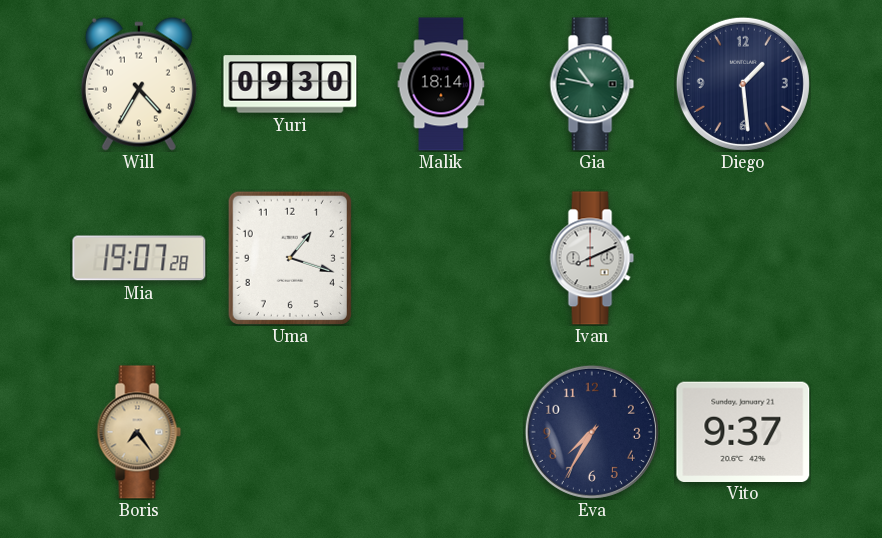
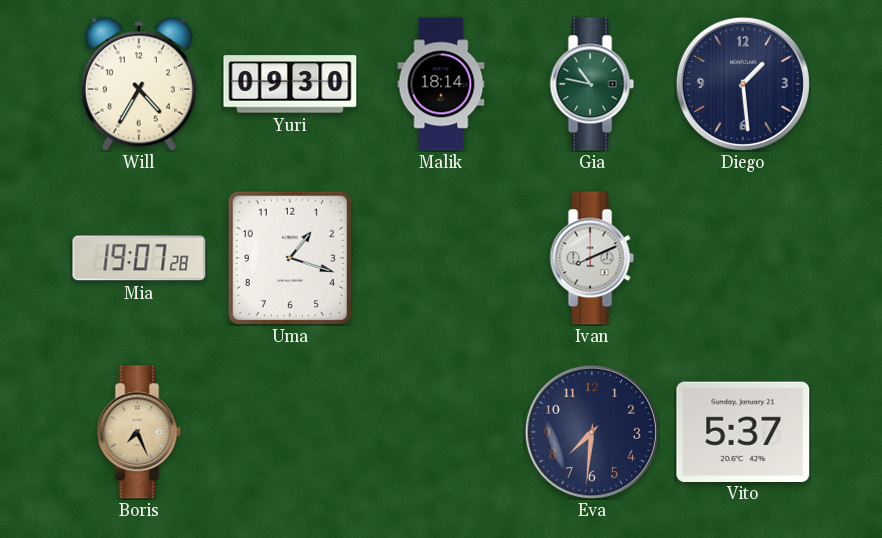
Boris: 7:24 -> 7:26
Eva: 7:35 -> 7:31
Vito: 9:37 -> 5:37
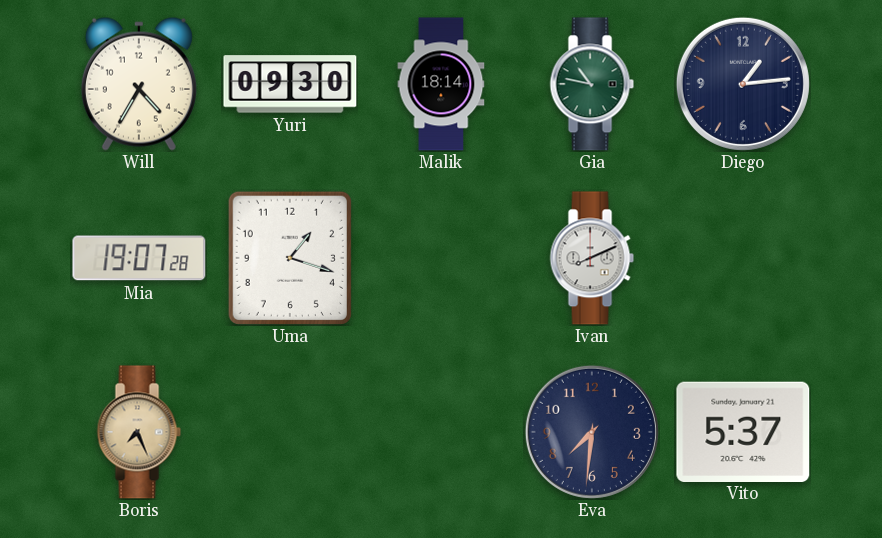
Diego: 1:29 -> 1:14
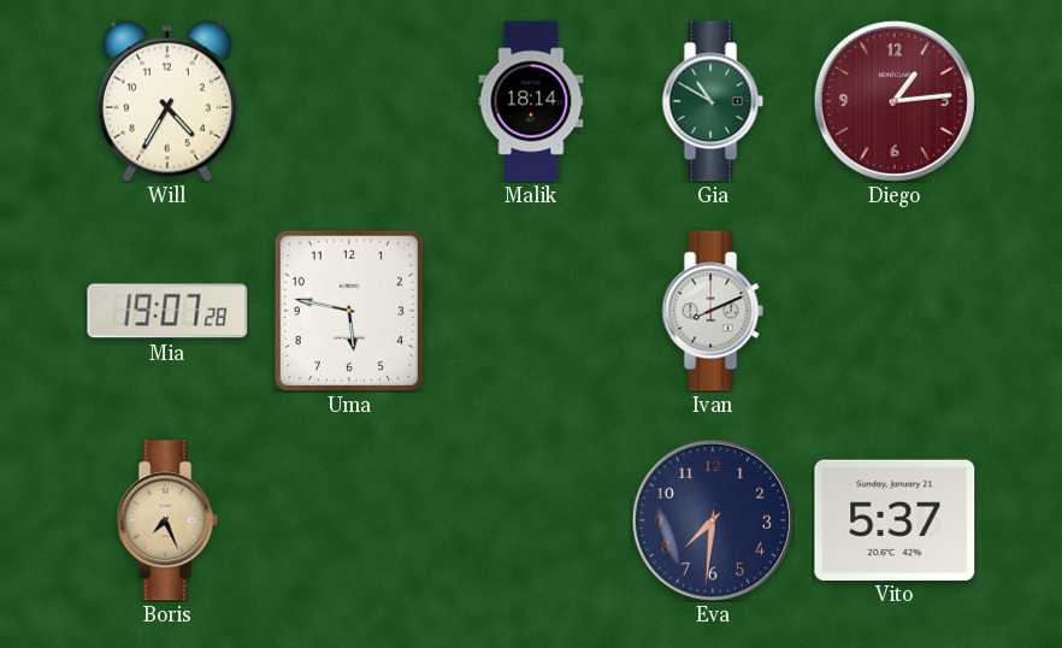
Yuri: 09:30 -> none
Gia: 10:47 -> 10:50
Diego dial: navy -> burgundy
Uma: 1:18 -> 5:47
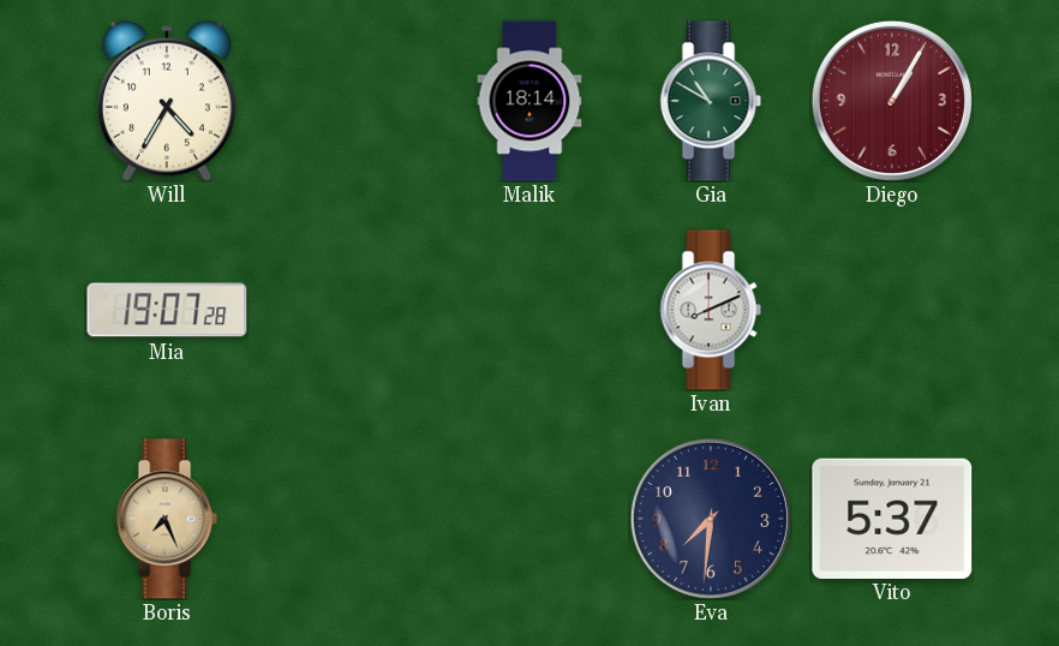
Diego: 1:14 -> 1:05
Uma: 5:47 -> none
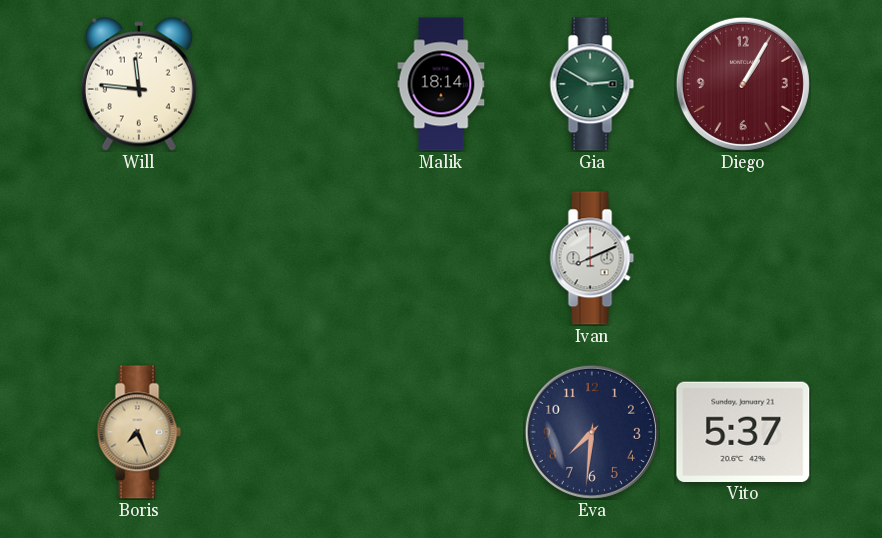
Will: 4:35 -> 11:46
Gia: 10:50 -> 2:50
Mia: 19:07 -> none
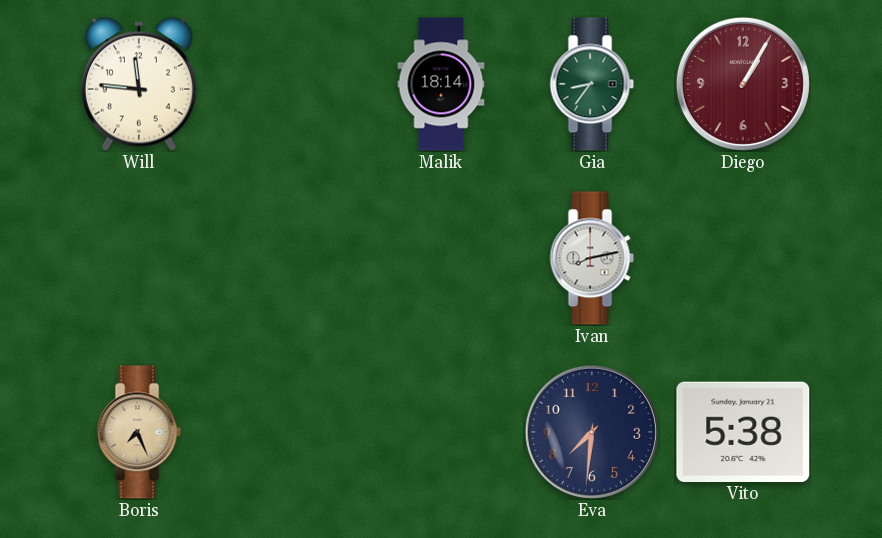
Gia: 2:50 -> 8:36
Ivan: 8:11 -> 8:13
Vito: 5:37 -> 5:38
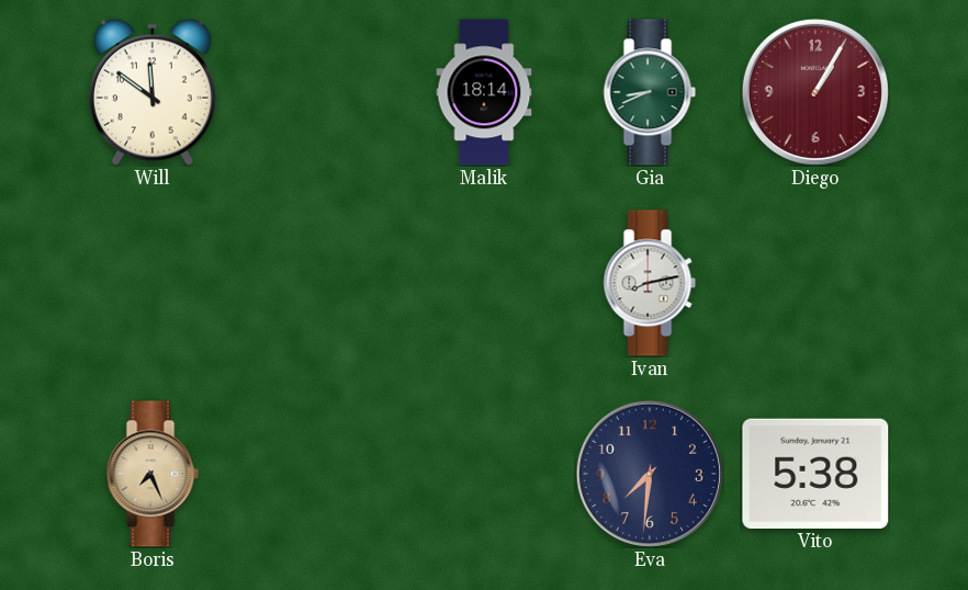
Will: 11:46 -> 11:51
Gia: 8:36 -> 8:41
